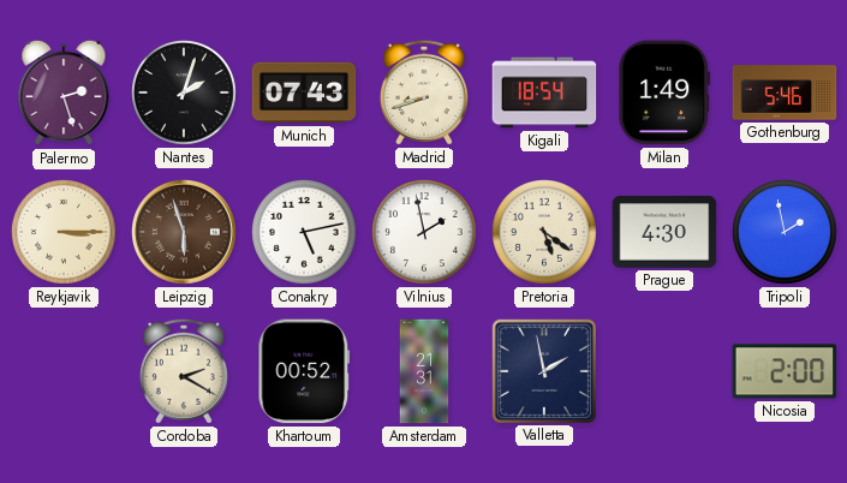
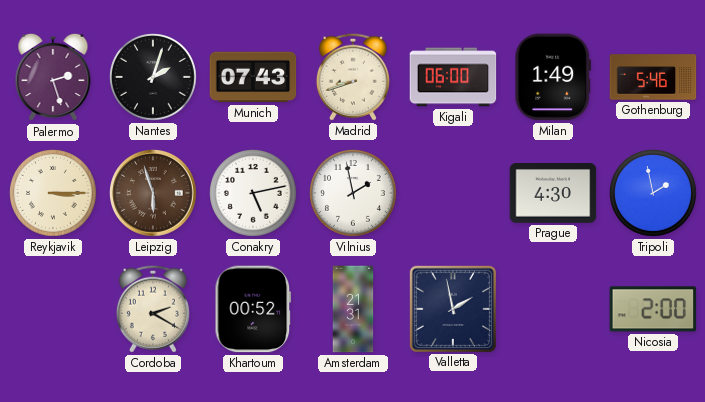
Kigali: 18:54 -> 06:00
Pretoria: 5:21 -> none
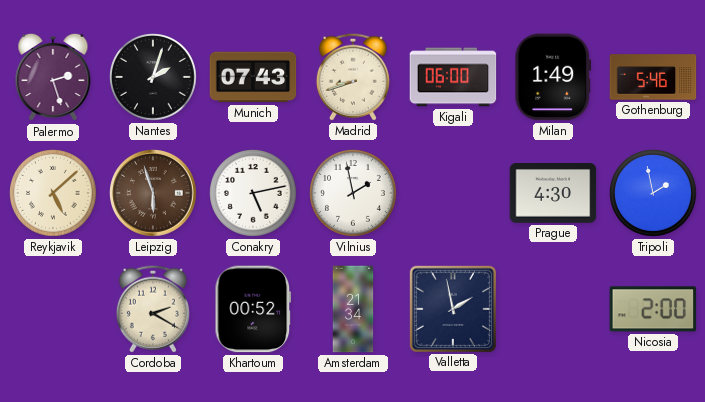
Reykjavik: 3:15 -> 5:08
Amsterdam: 21:31 -> 21:34
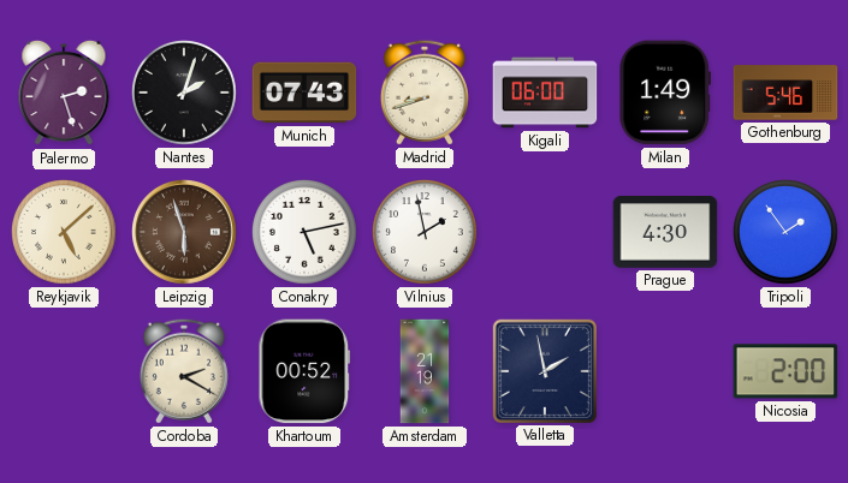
Tripoli: 1:58 -> 1:54
Amsterdam: 21:34 -> 21:19
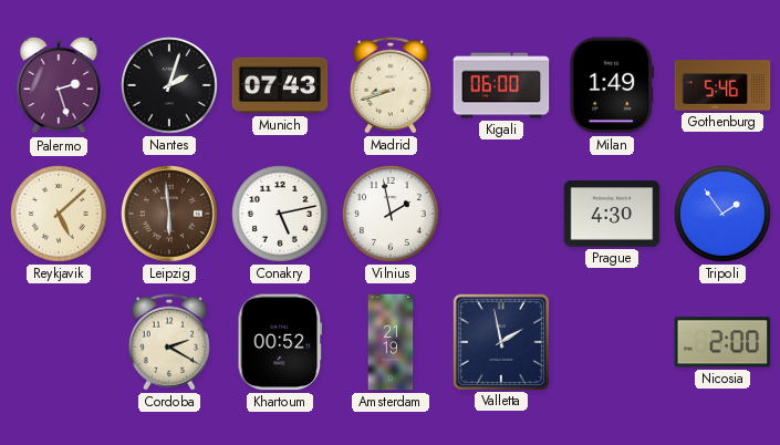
Leipzig: 5:57 -> 5:59
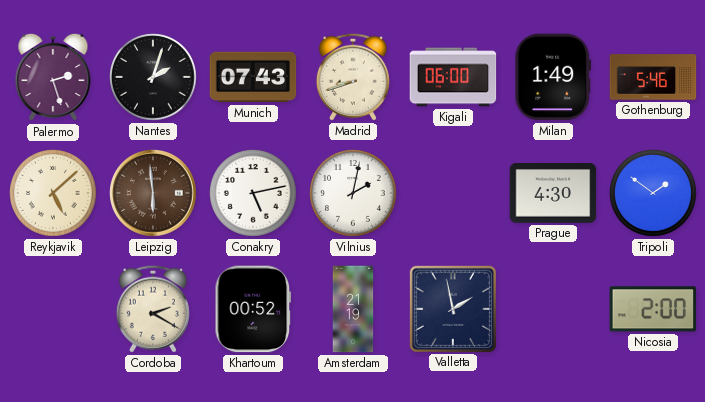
Vilnius: 1:58 -> 2:02
Tripoli: 1:54 -> 1:51
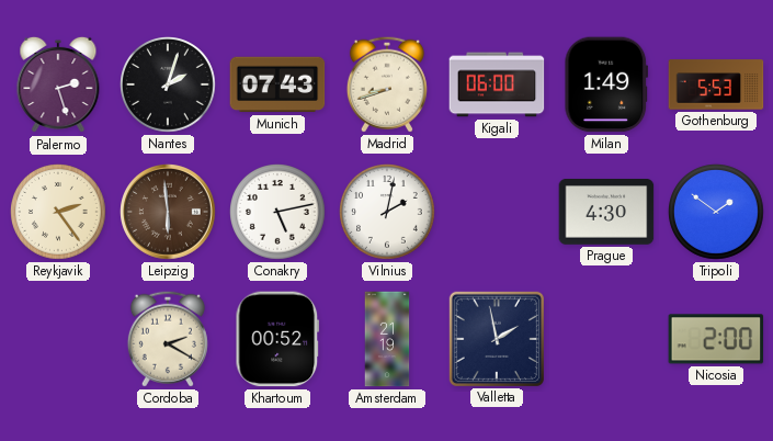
Gothenburg: 5:46 -> 5:53
Reykjavik: 5:08 -> 2:24
